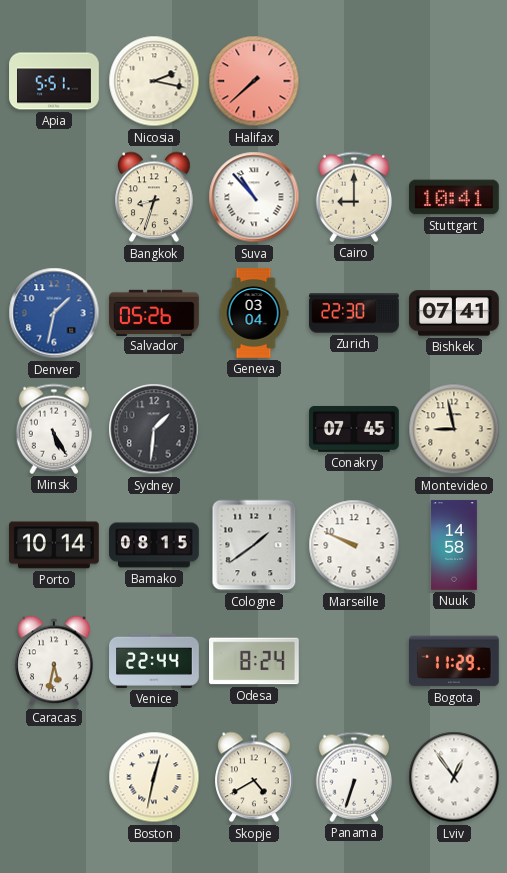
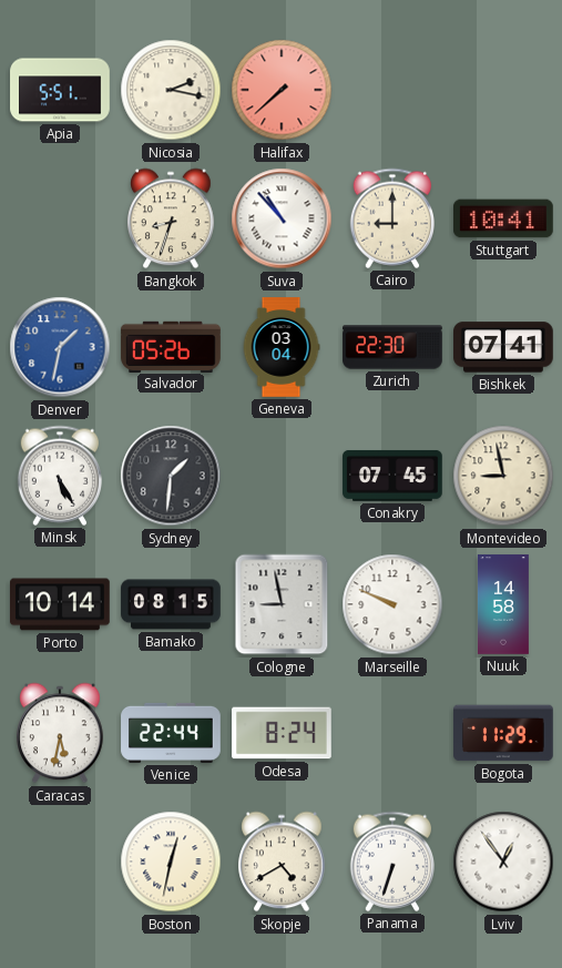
Cologne: 1:39 -> 8:58
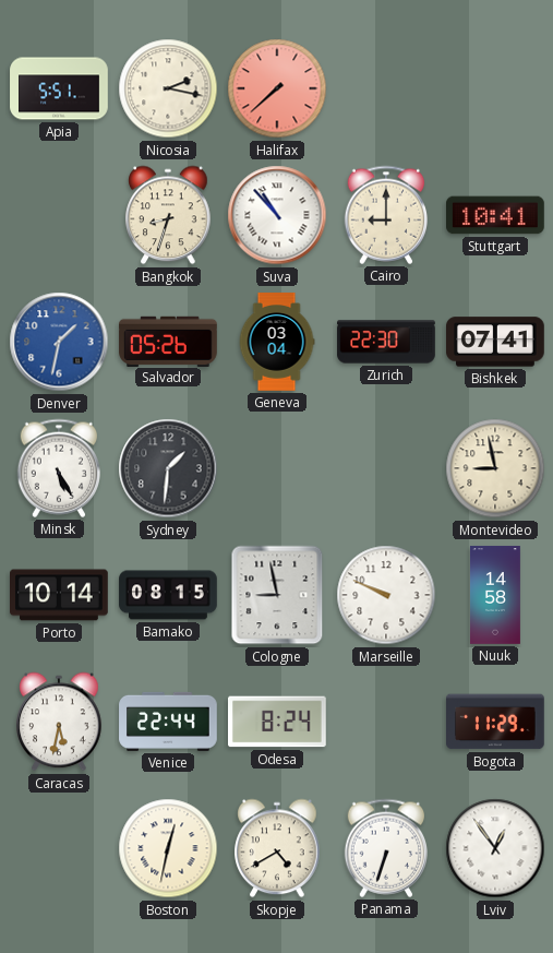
Conakry: 07:45 -> none
